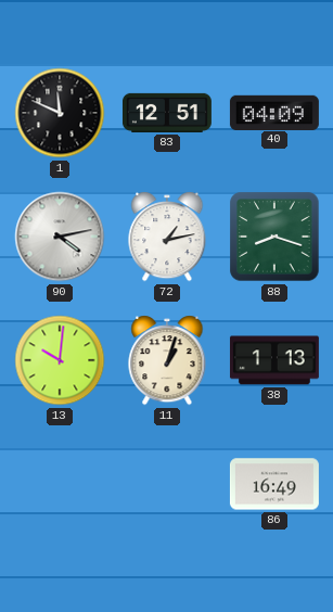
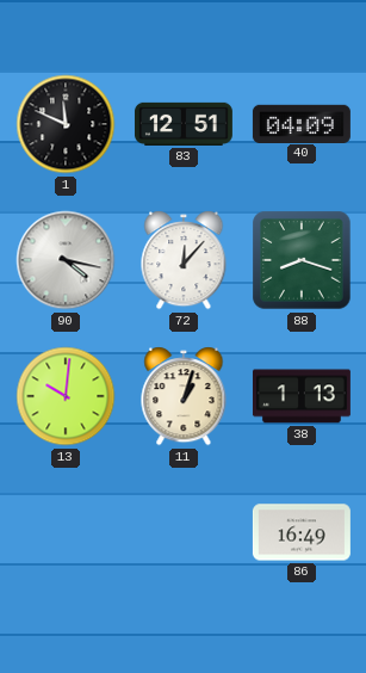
90: 4:13 -> 4:17
72: 1:13 -> 12:07
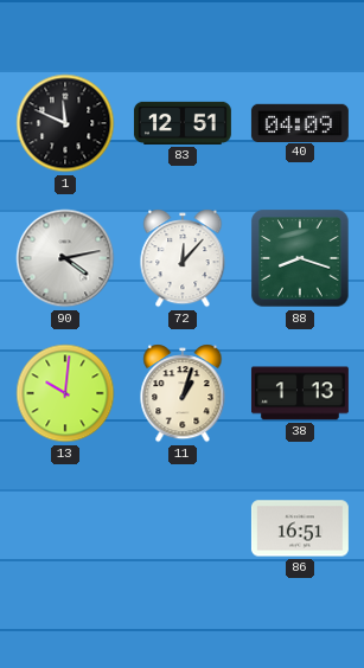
90: 4:17 -> 4:13
86: 16:49 -> 16:51
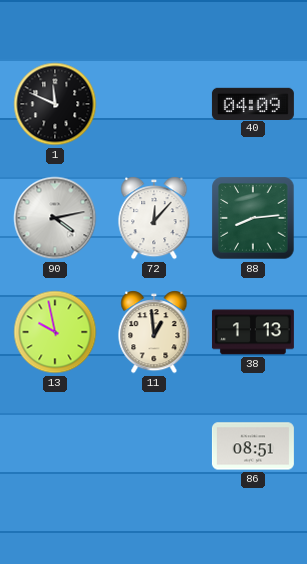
83: 12:51 -> none
88: 8:18 -> 8:14
13: 10:01 -> 9:58
11: 1:03 -> 12:59
86: 16:51 -> 08:51
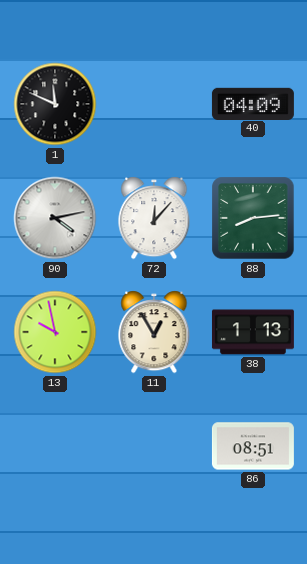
11: 12:59 -> 12:55
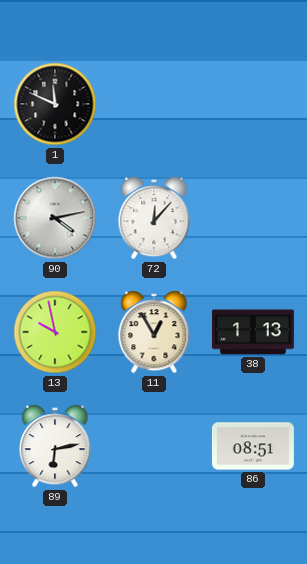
40: 04:09 -> none
88: 8:14 -> none
89: none -> 6:13
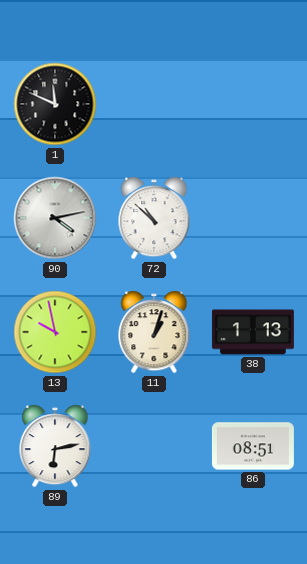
72: 12:07 -> 10:52
11: 12:55 -> 1:03
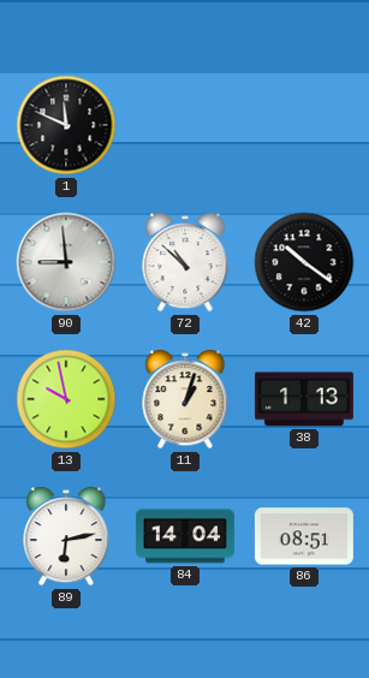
90: 4:13 -> 8:59
42: none -> 10:21
84: none -> 14:04
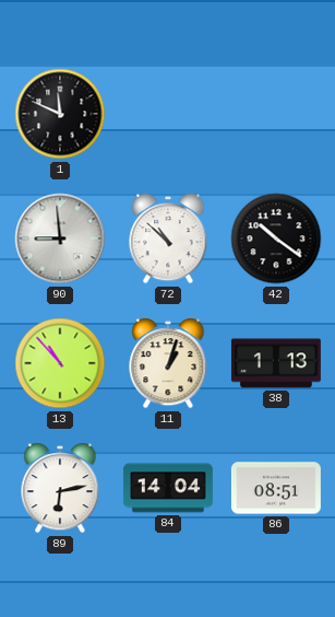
13: 9:58 -> 10:53
